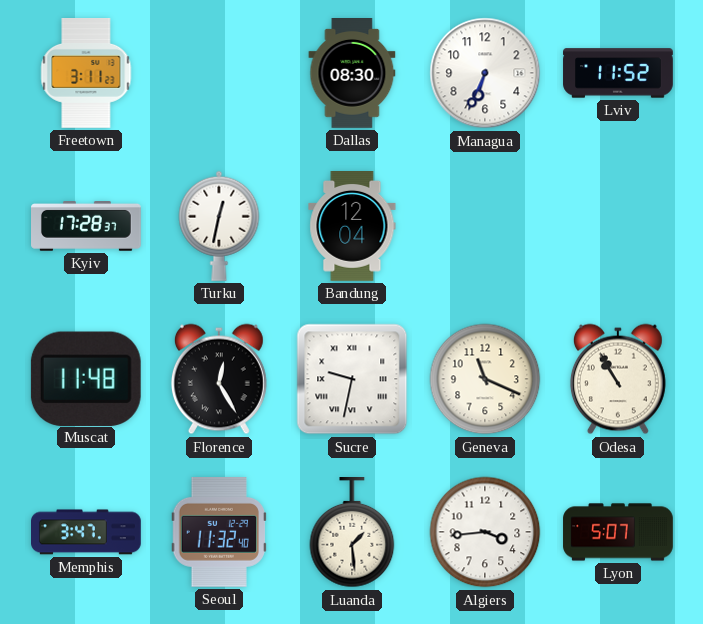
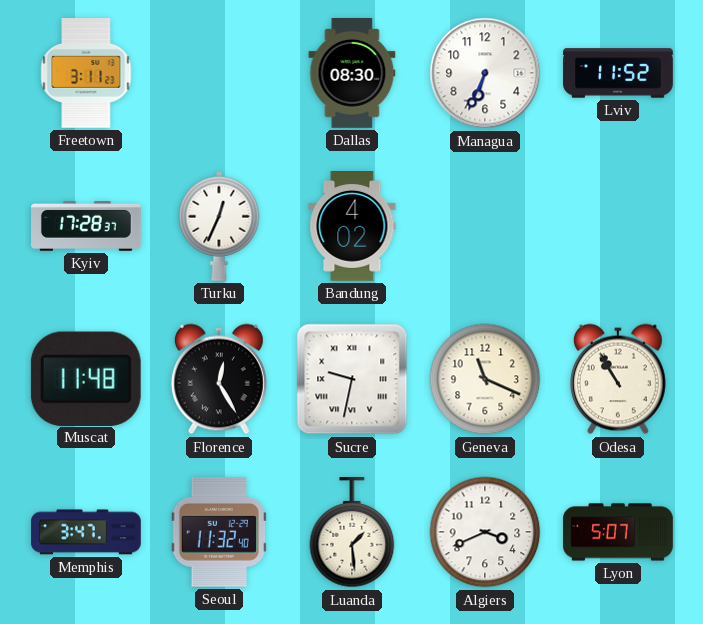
Turku: 12:32 -> 12:34
Bandung: 12:04 -> 4:02
Algiers: 3:44 -> 3:41
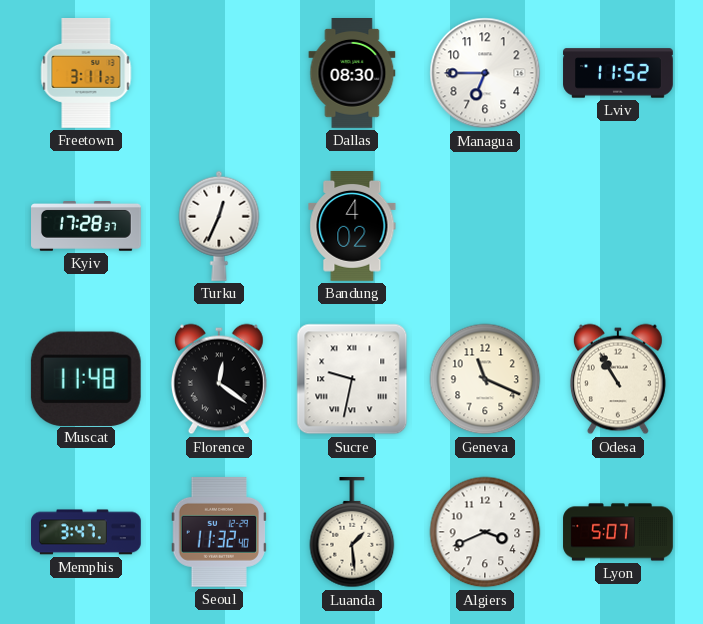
Managua: 6:34 -> 6:45
Florence: 12:25 -> 12:21
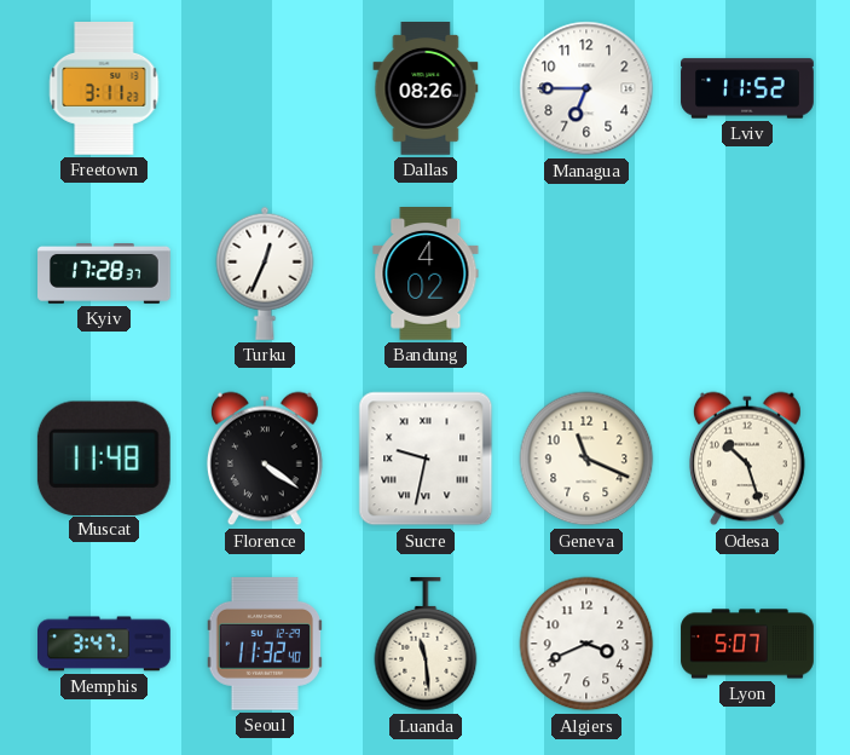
Dallas: 08:30 -> 08:26
Florence: 12:21 -> 4:21
Odesa: 10:55 -> 10:27
Luanda: 1:29 -> 11:29
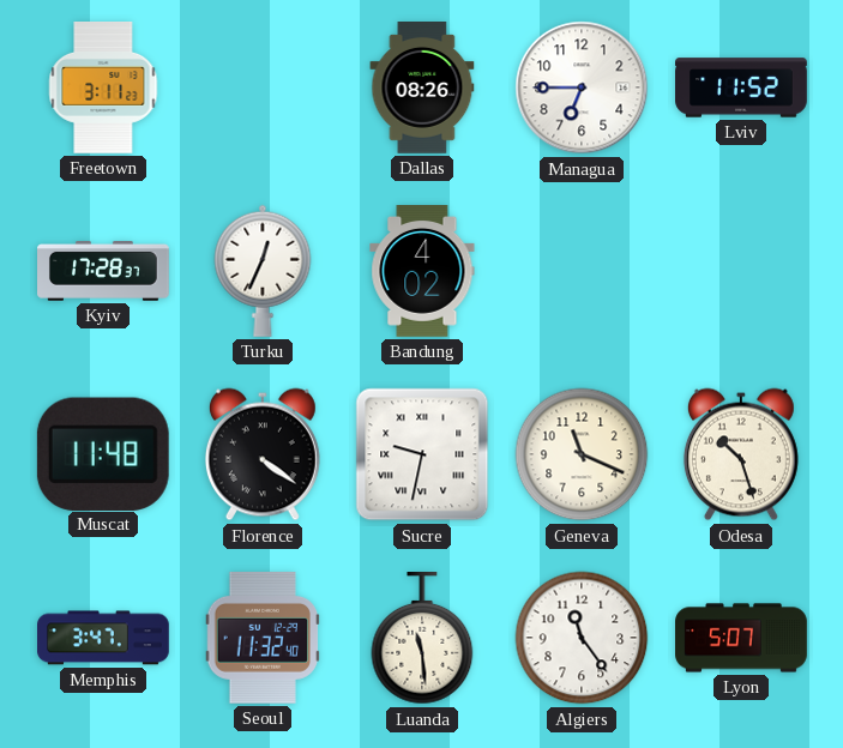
Algiers: 3:41 -> 11:24
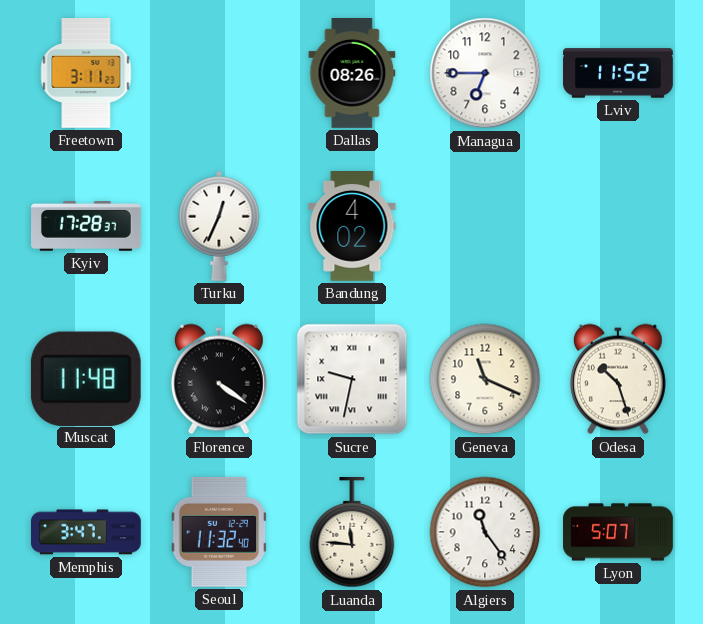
Luanda: 11:29 -> 11:46
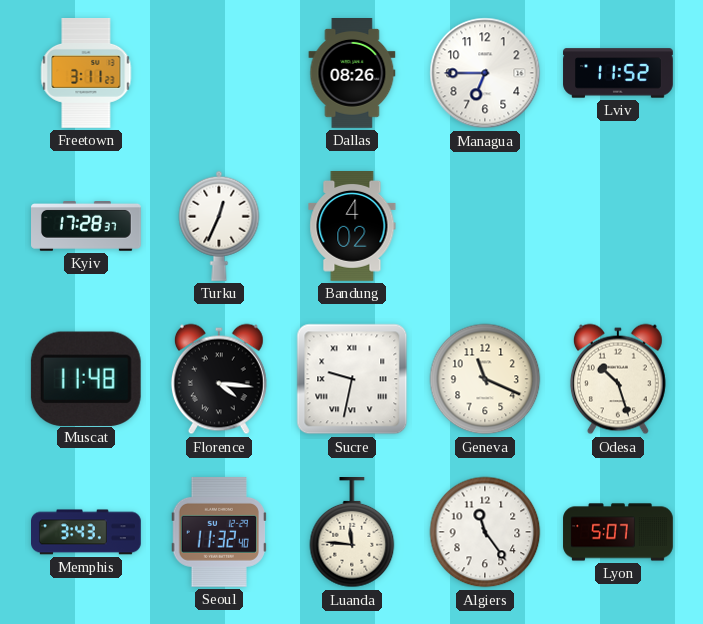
Florence: 4:21 -> 4:16
Memphis: 3:47 -> 3:43
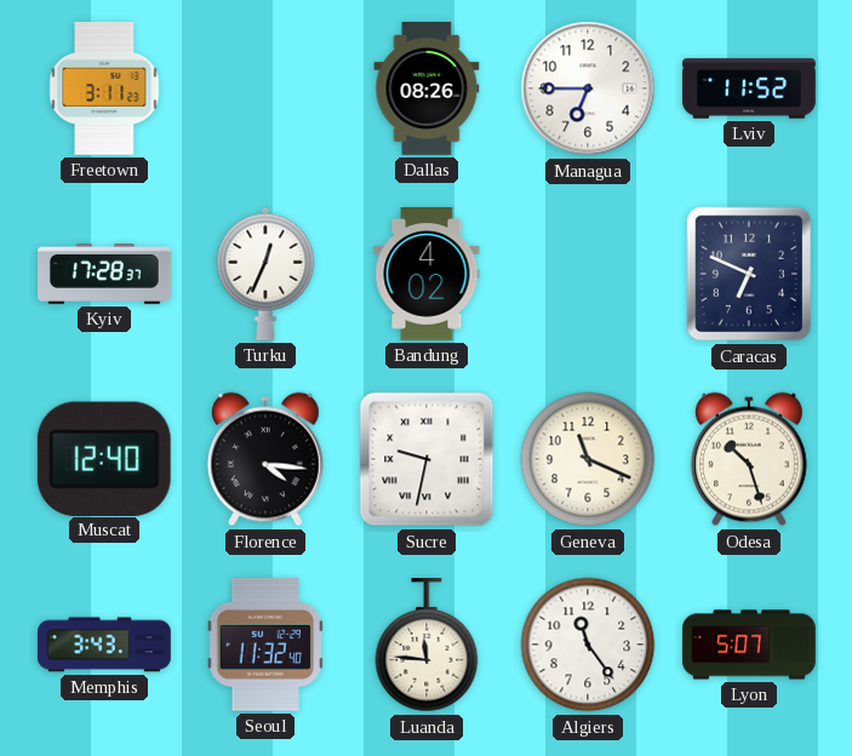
Caracas: none -> 6:49
Muscat: 11:48 -> 12:40
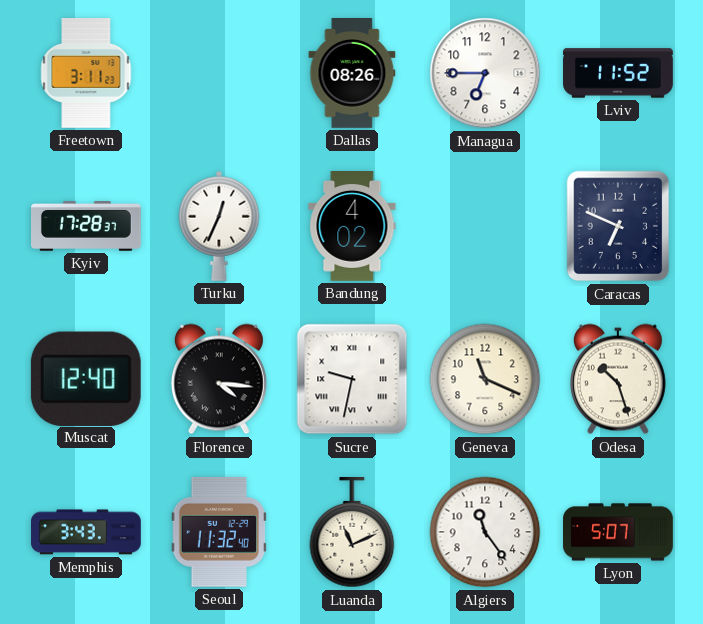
Luanda: 11:46 -> 11:11
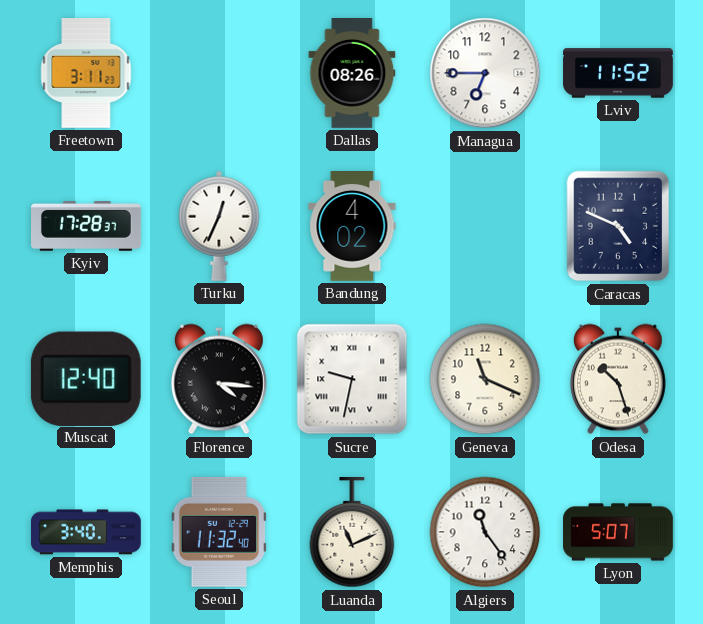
Caracas: 6:49 -> 4:49
Memphis: 3:43 -> 3:40
